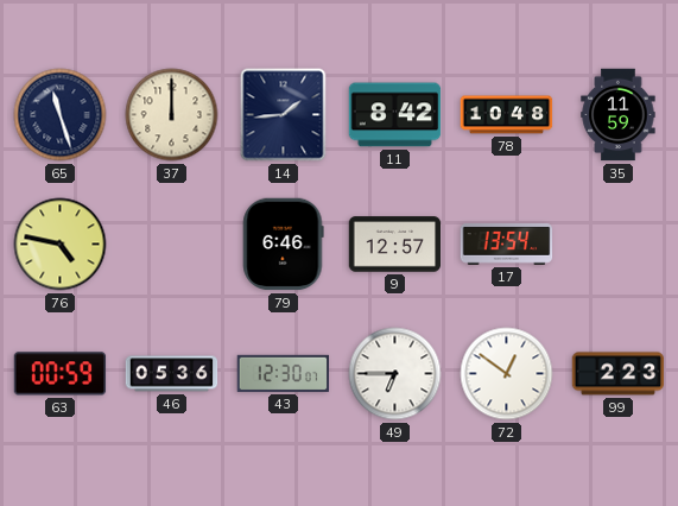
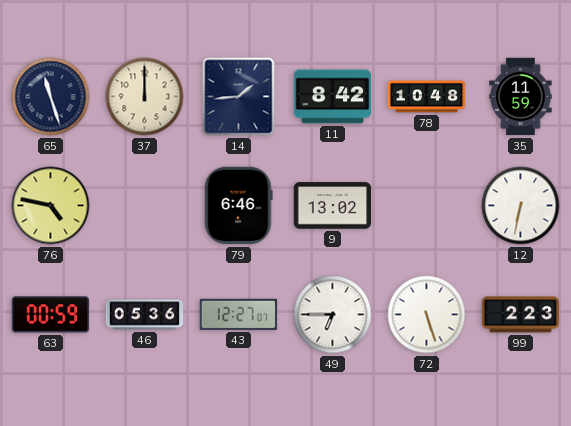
9: 12:57 -> 13:02
17: 13:54 -> none
12: none -> 6:32
43: 12:30 -> 12:27
72: 12:51 -> 5:27
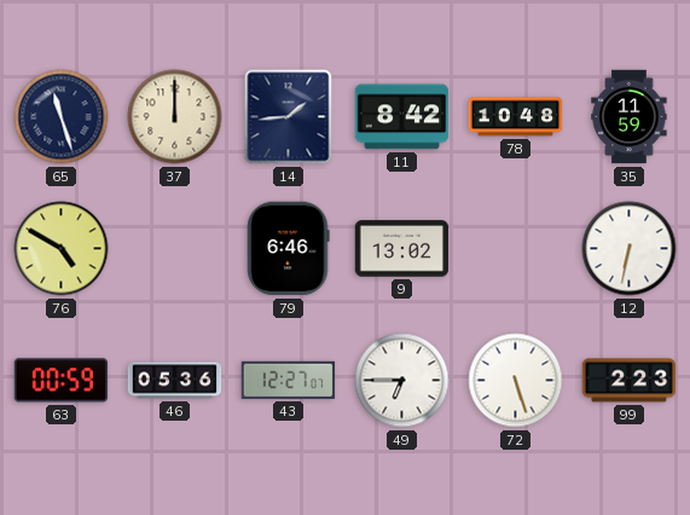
76: 4:47 -> 4:50
